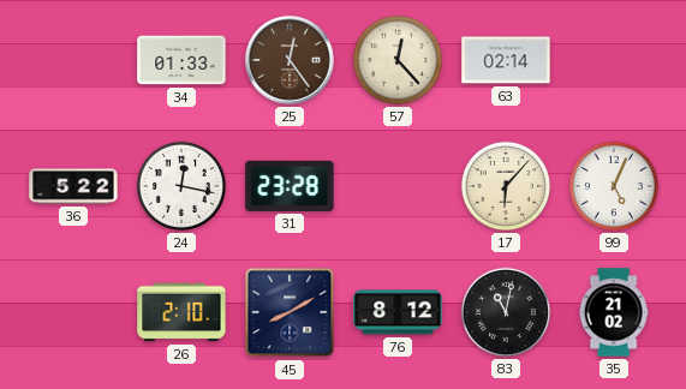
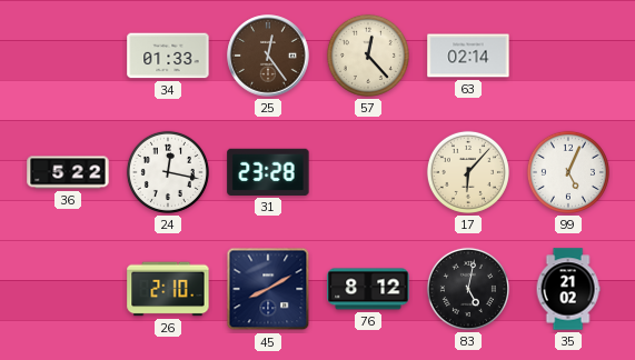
83: 11:02 -> 5:02
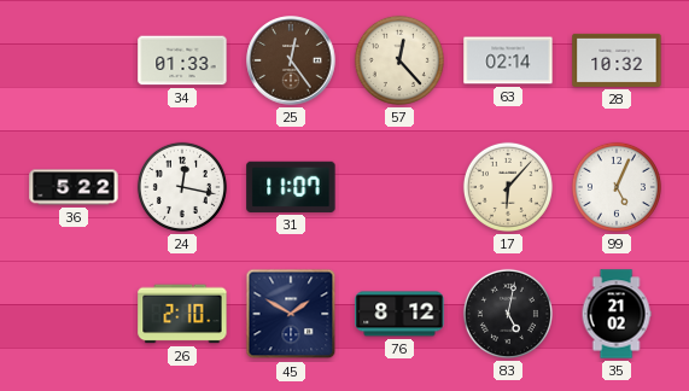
28: none -> 10:32
31: 23:28 -> 11:07
45: 8:10 -> 1:50
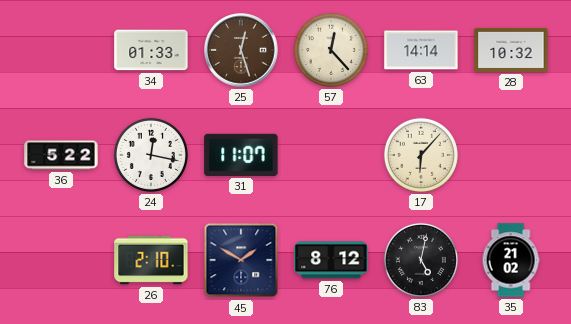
25: 12:24 -> 12:27
63: 02:14 -> 14:14
99: 5:04 -> none
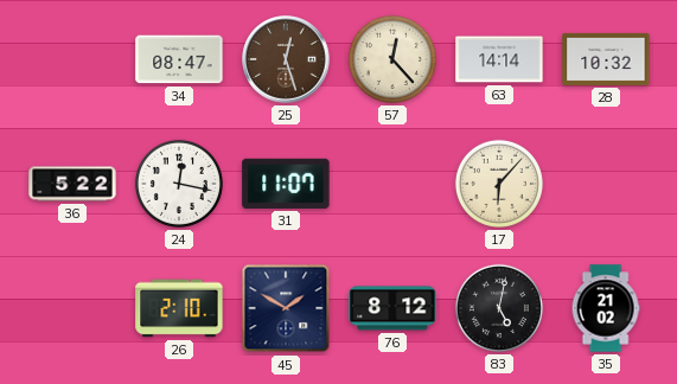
34: 01:33 -> 08:47
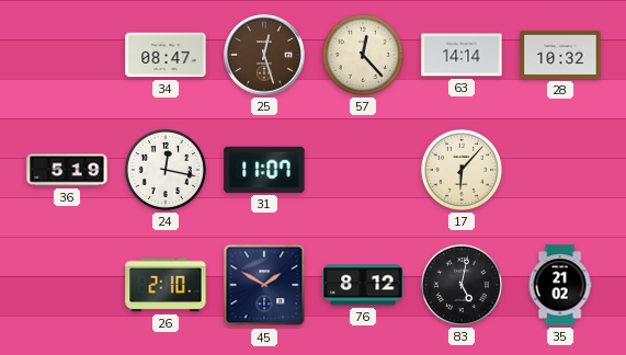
36: 5:22 -> 5:19
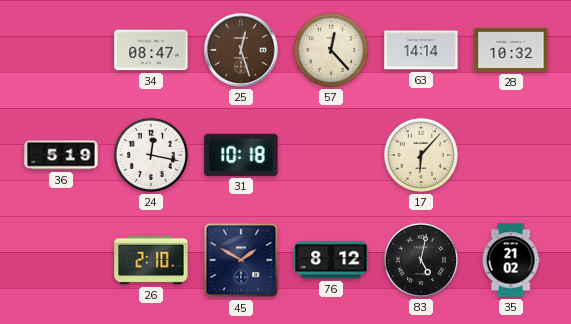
31: 11:07 -> 10:18
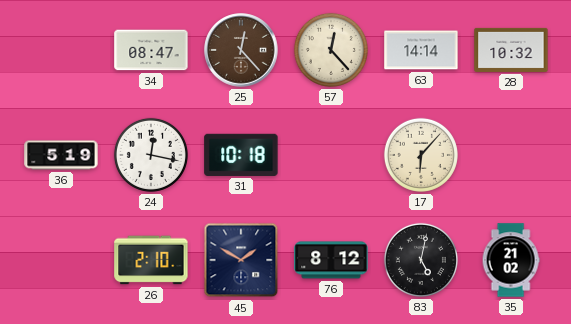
25: 12:27 -> 12:23
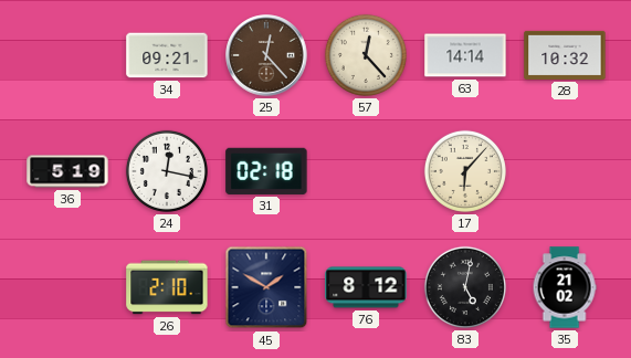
34: 08:47 -> 09:21
31: 10:18 -> 02:18
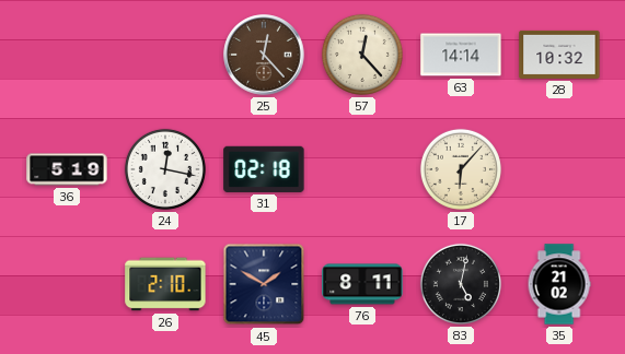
34: 09:21 -> none
76: 8:12 -> 8:11
